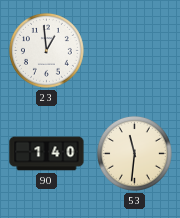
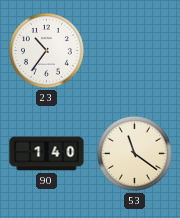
23: 12:59 -> 10:36
53: 11:31 -> 11:21
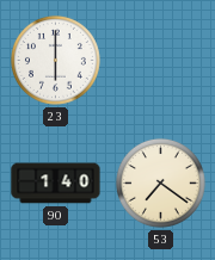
23: 10:36 -> 6:00
53: 11:21 -> 7:21
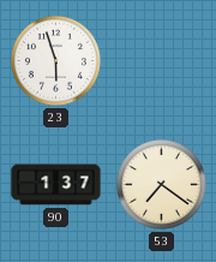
23: 6:00 -> 5:57
90: 1:40 -> 1:37
